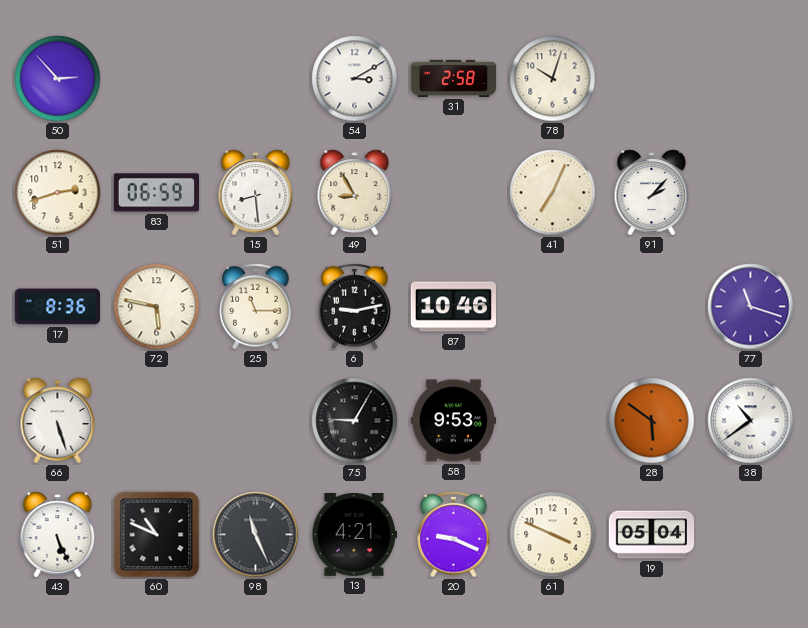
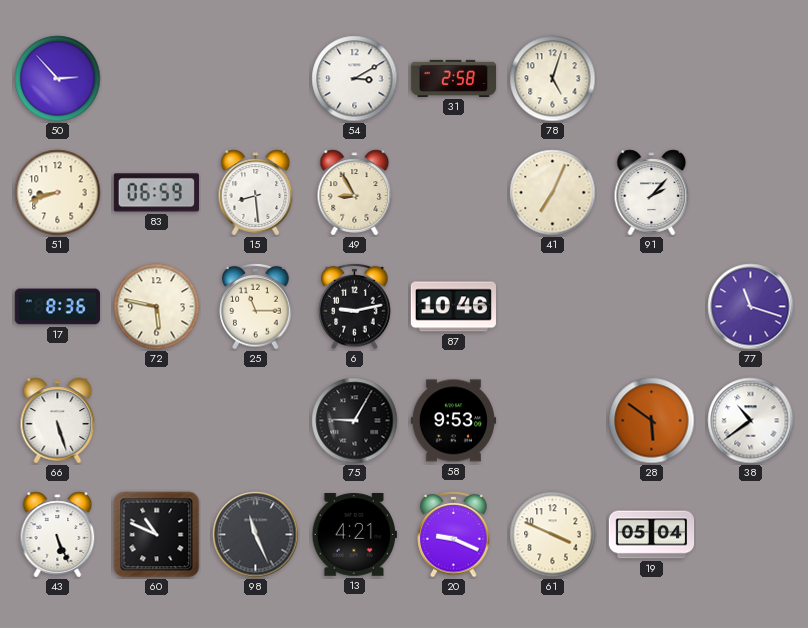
78: 10:03 -> 5:03
51: 2:42 -> 8:42
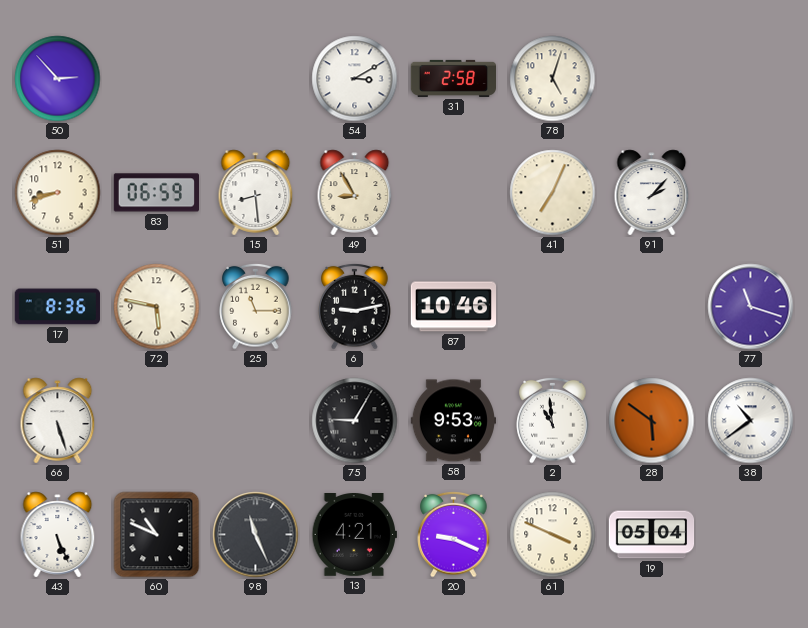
2: none -> 10:59
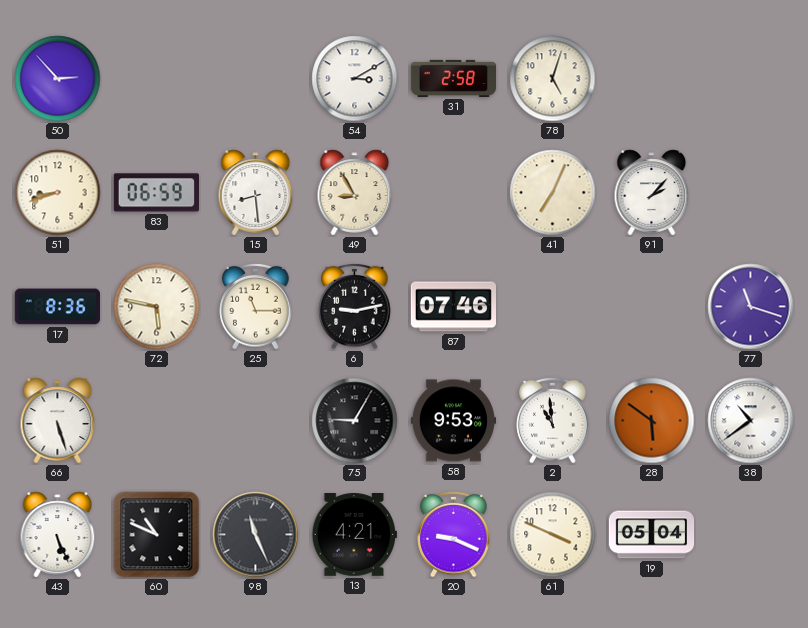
87: 10:46 -> 07:46
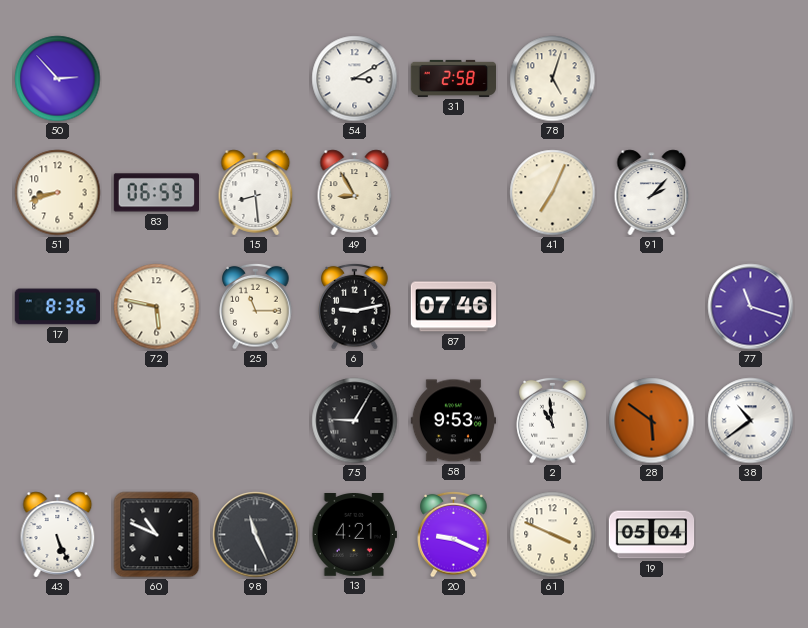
66: 5:27 -> none
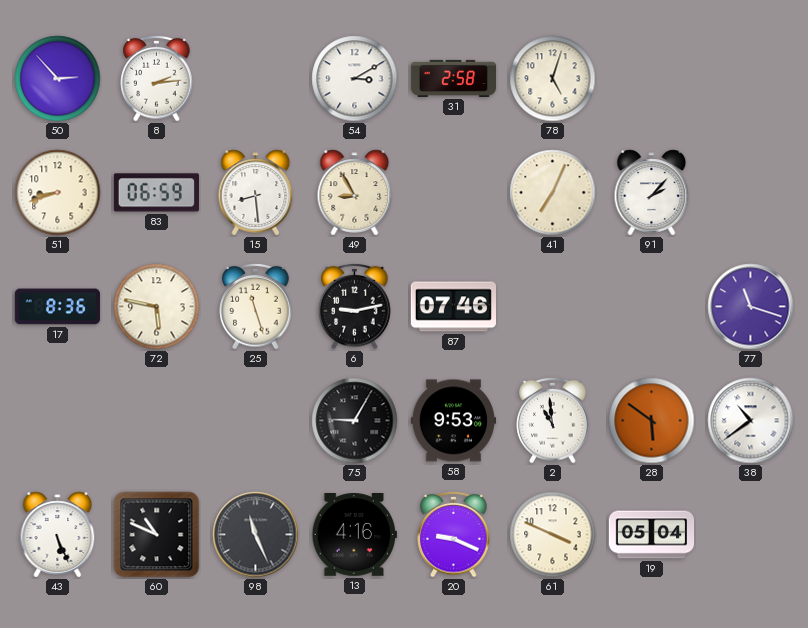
8: none -> 2:14
25: 11:15 -> 11:27
13: 4:21 -> 4:16
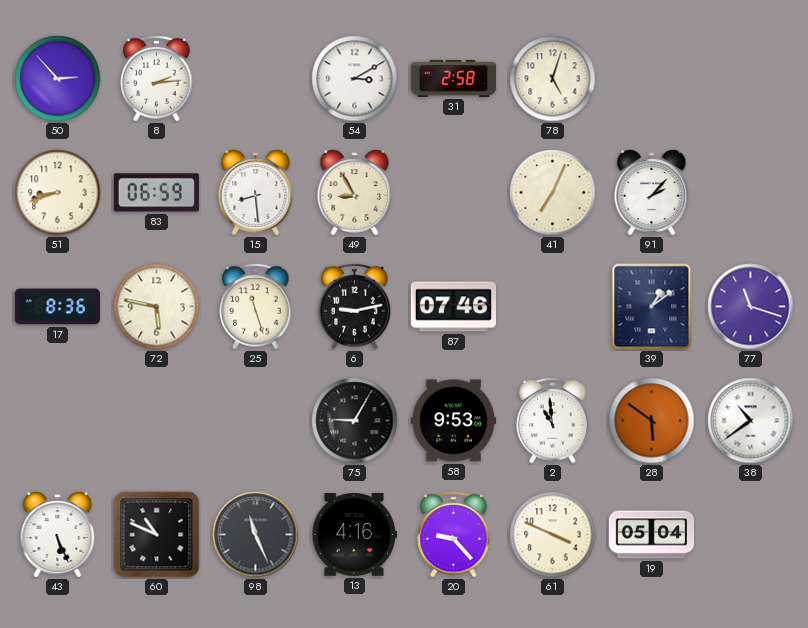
39: none -> 1:09
20: 9:19 -> 9:23
